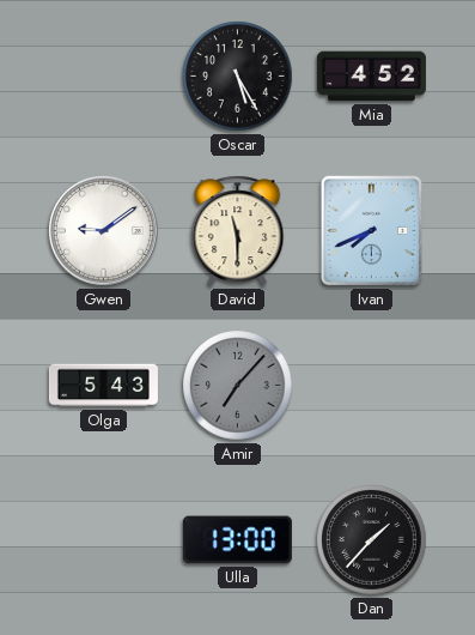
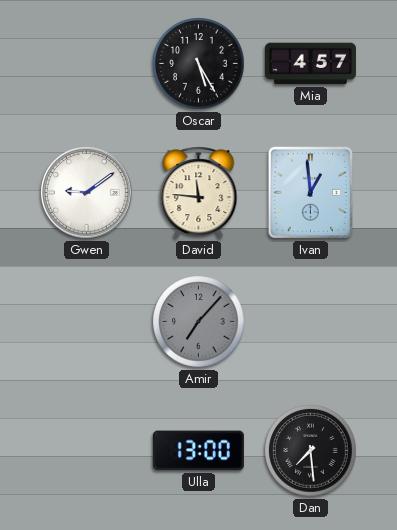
Mia: 4:52 -> 4:57
David: 11:30 -> 11:46
Ivan: 7:41 -> 12:59
Olga: 5:43 -> none
Dan: 1:37 -> 7:29
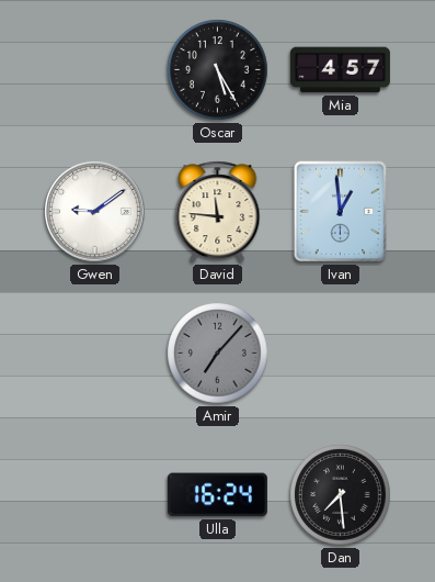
Ulla: 13:00 -> 16:24
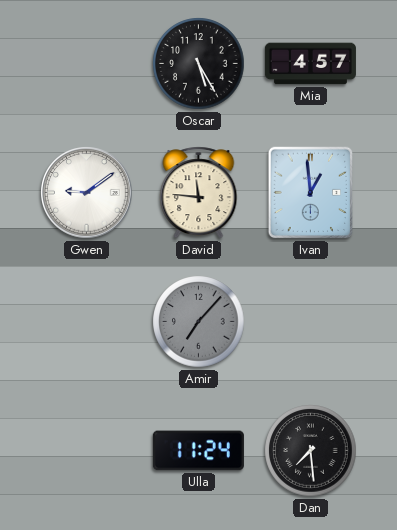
Ulla: 16:24 -> 11:24
